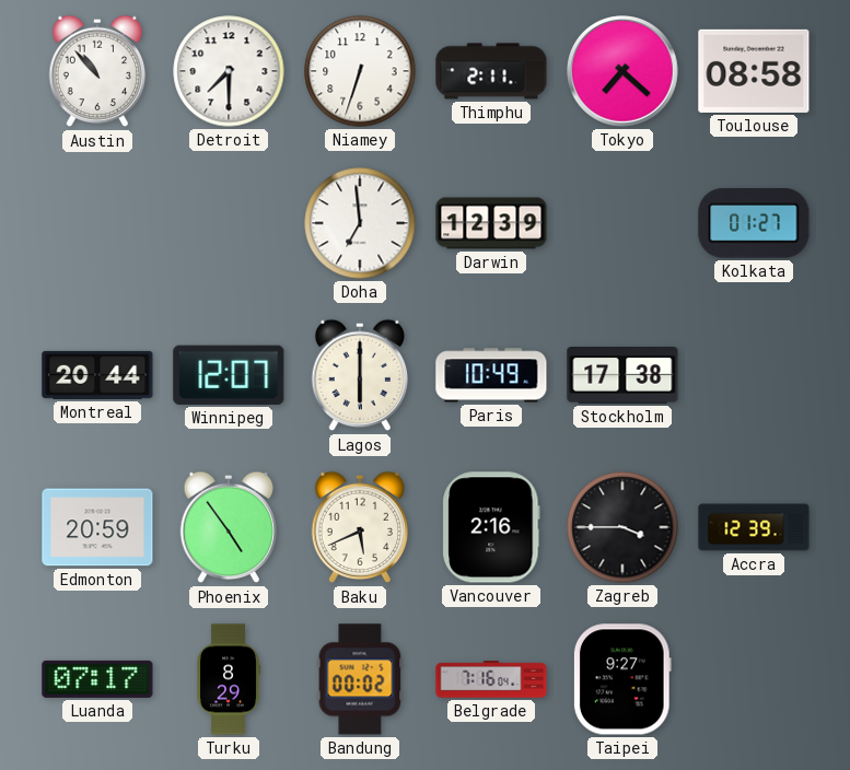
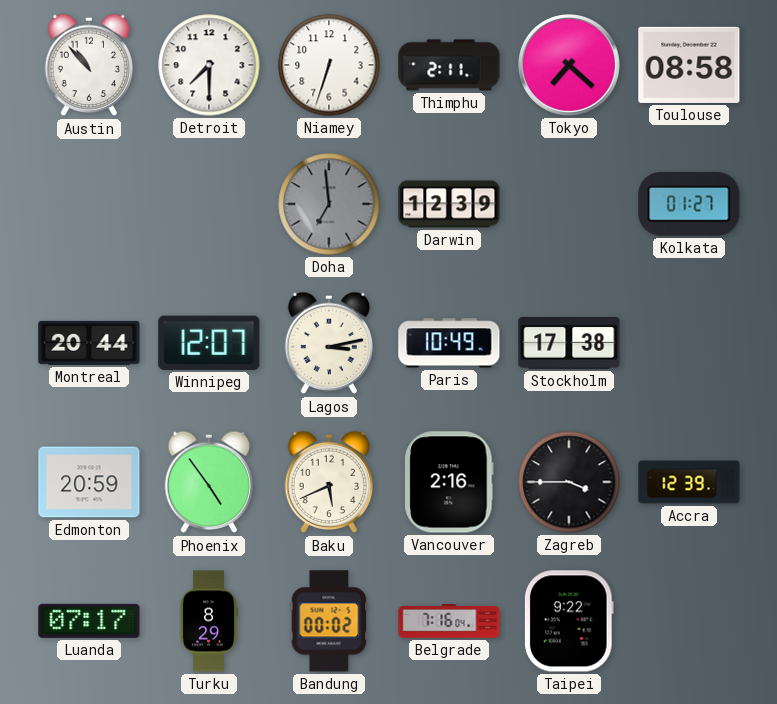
Doha dial: white -> grey
Lagos: 6:00 -> 3:13
Taipei: 9:27 -> 9:22
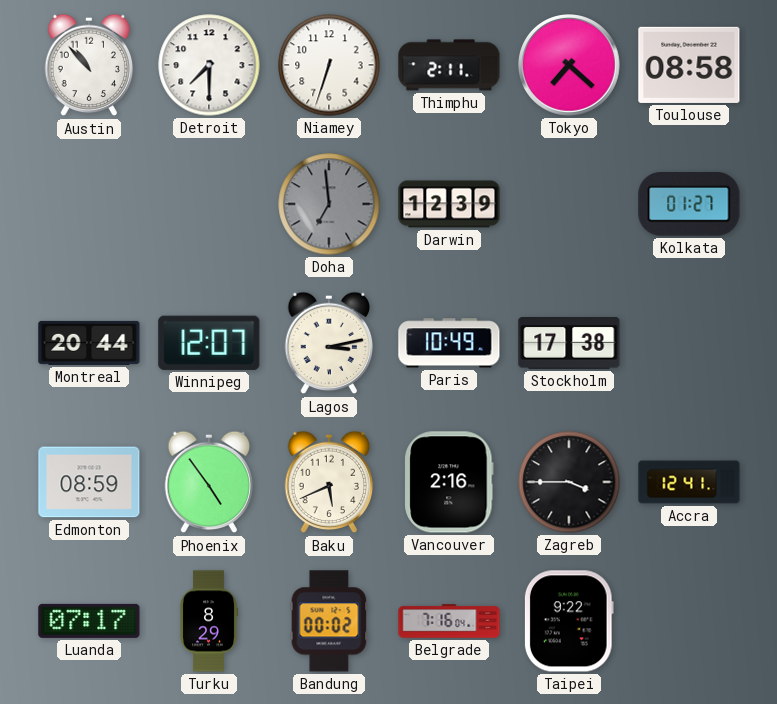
Edmonton: 20:59 -> 08:59
Accra: 12:39 -> 12:41
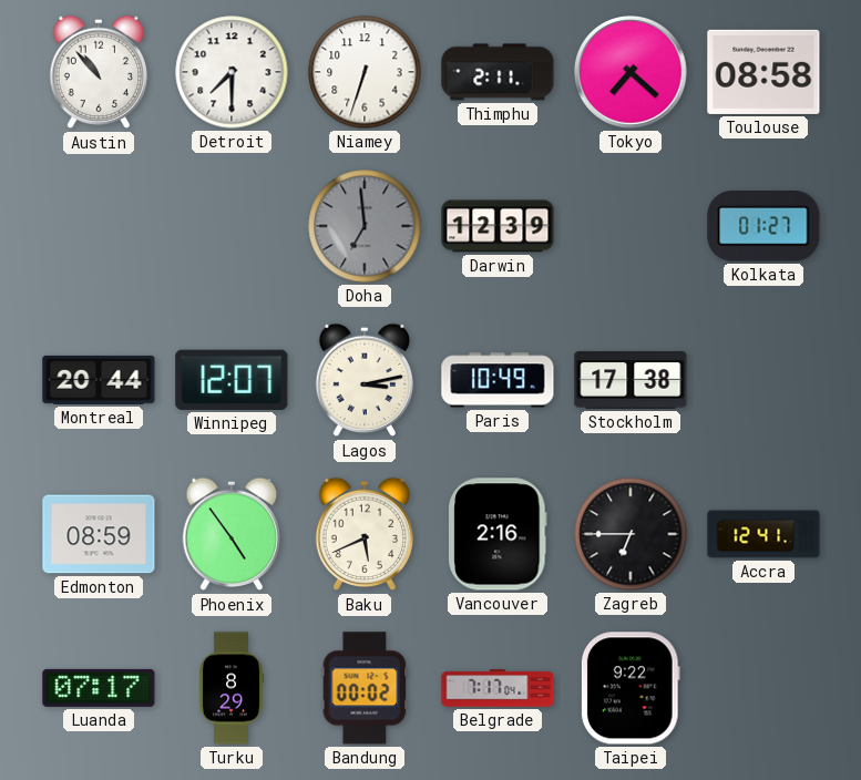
Zagreb: 3:45 -> 6:45
Belgrade: 7:16 -> 7:17
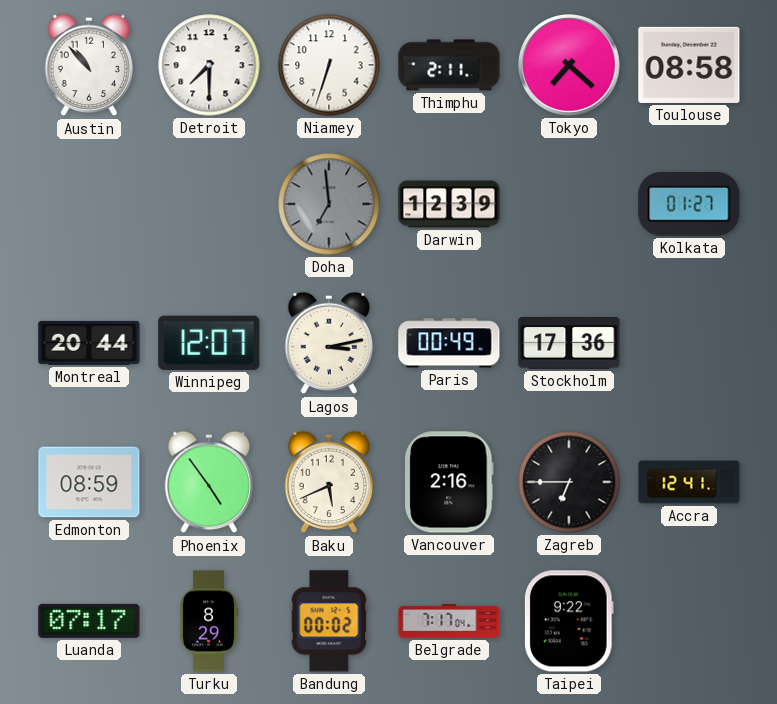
Paris: 10:49 -> 00:49
Stockholm: 17:38 -> 17:36
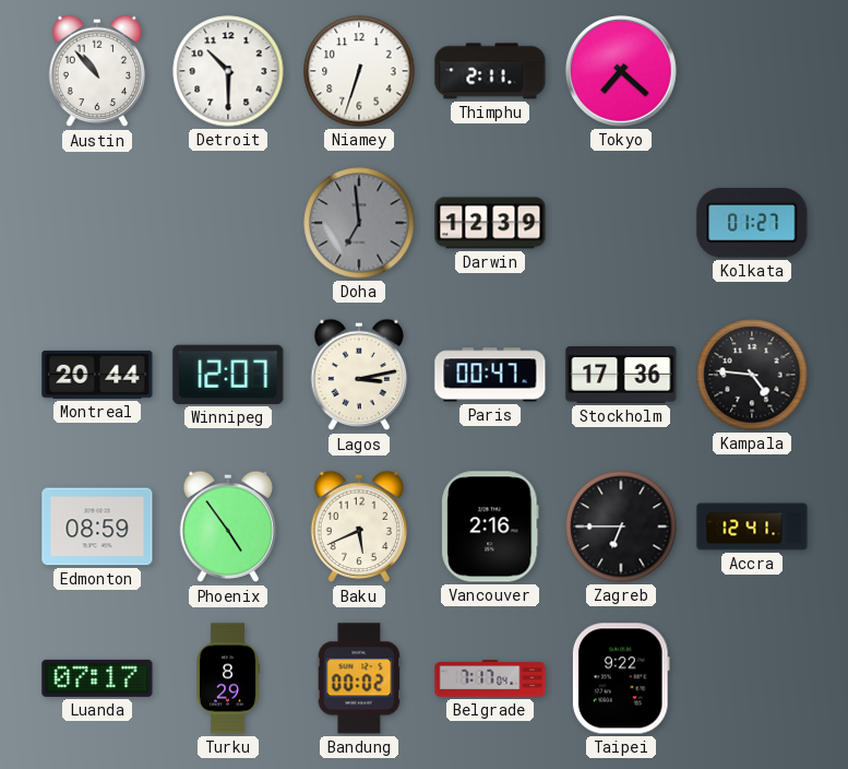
Detroit: 7:30 -> 10:30
Toulouse: 08:58 -> none
Paris: 00:49 -> 00:47
Kampala: none -> 4:46
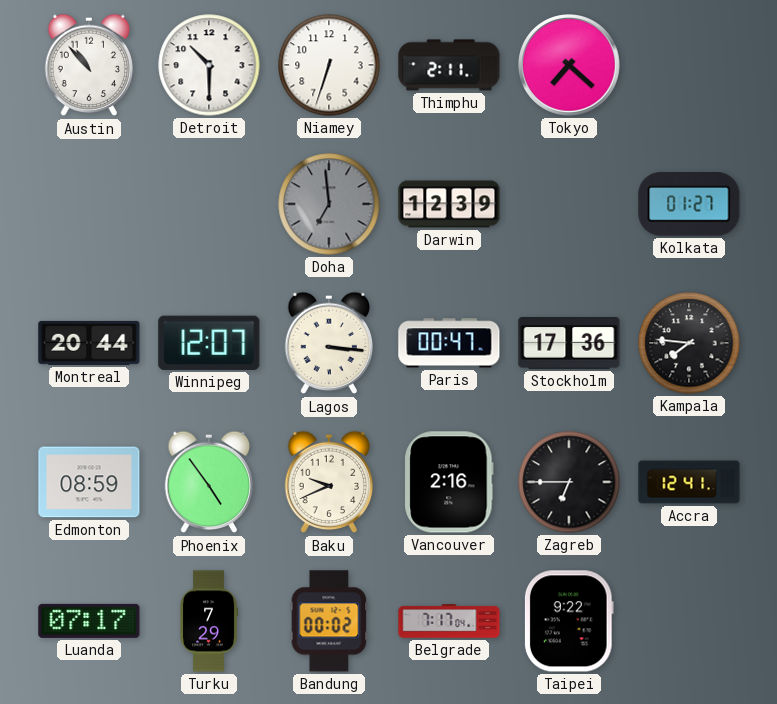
Lagos: 3:13 -> 3:16
Kampala: 4:46 -> 7:46
Baku: 5:41 -> 9:41
Turku: 8:29 -> 7:29
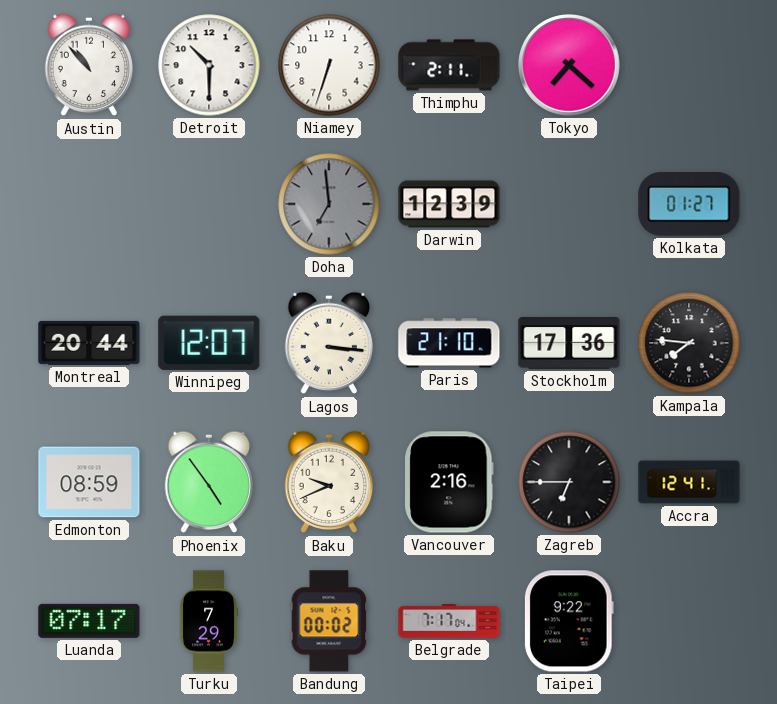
Paris: 00:47 -> 21:10
